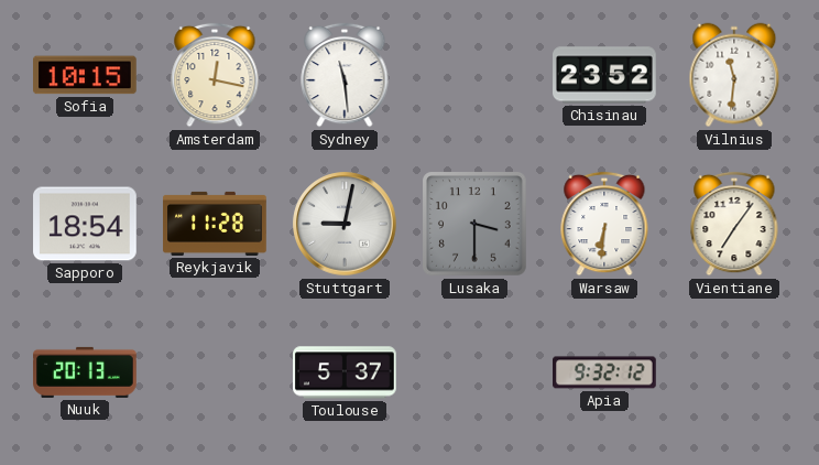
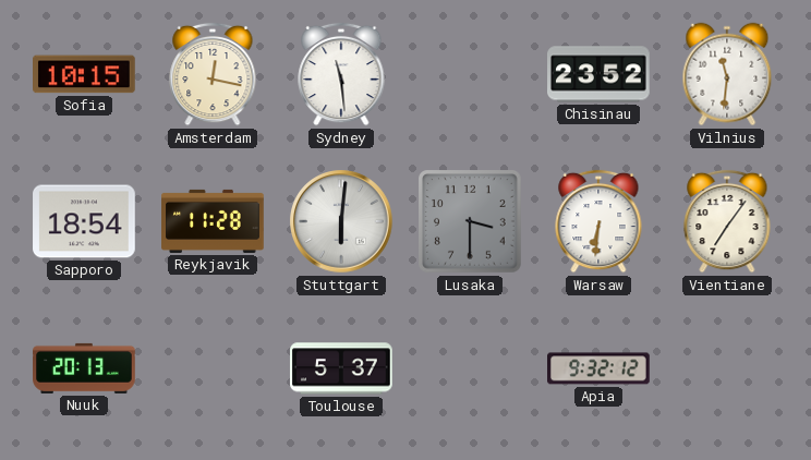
Stuttgart: 9:02 -> 6:01
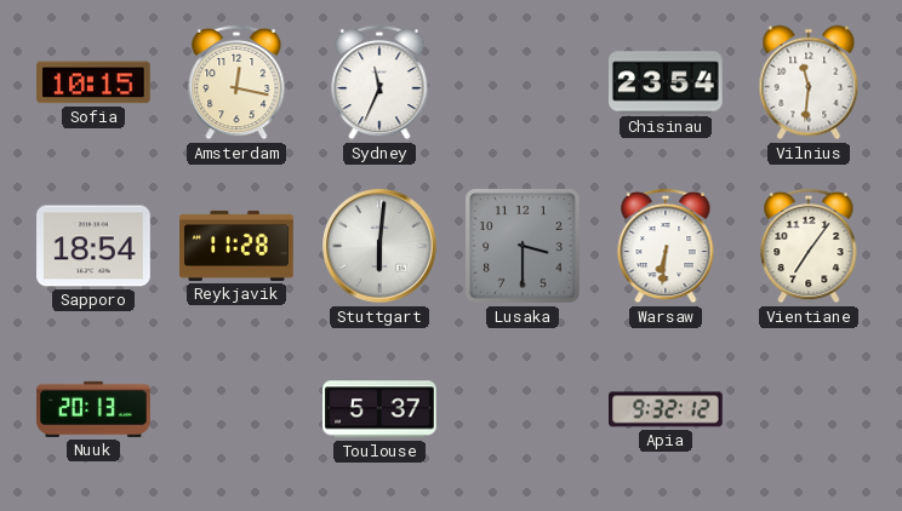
Sydney: 11:29 -> 11:34
Chisinau: 23:52 -> 23:54
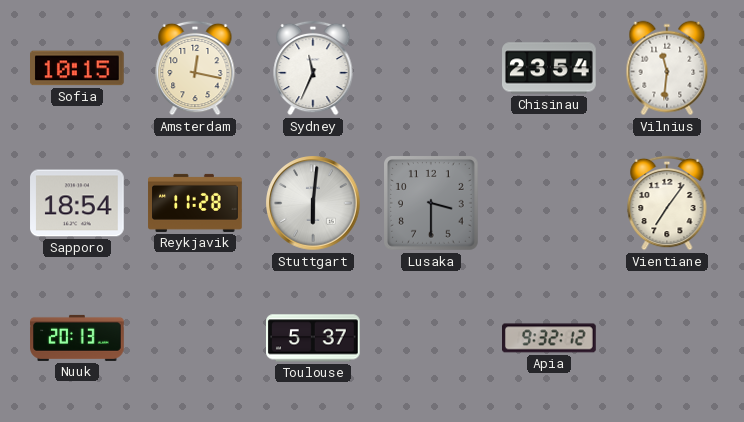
Warsaw: 6:31 -> none
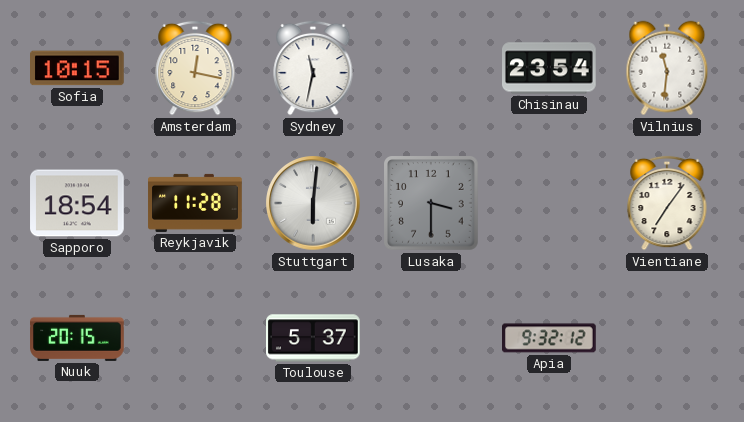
Sydney: 11:34 -> 11:32
Nuuk: 20:13 -> 20:15
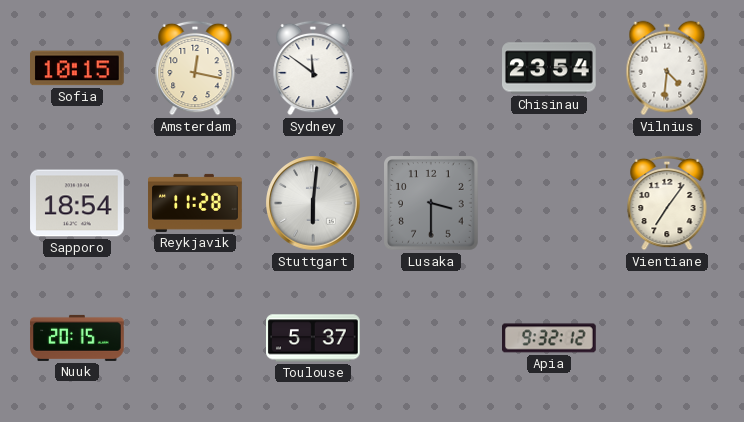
Sydney: 11:32 -> 11:51
Vilnius: 11:31 -> 4:31
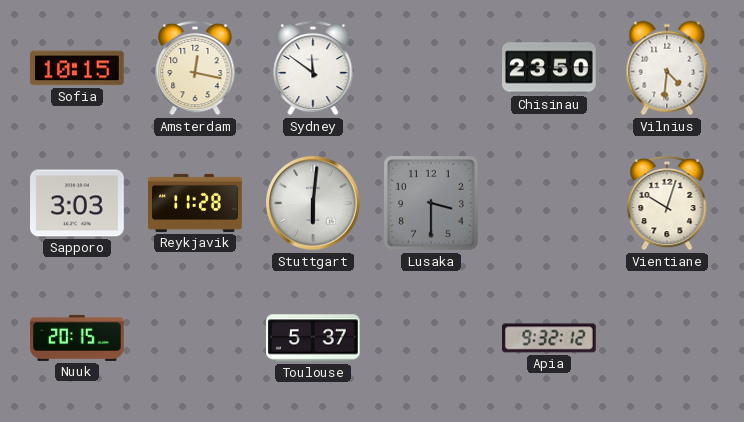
Chisinau: 23:54 -> 23:50
Sapporo: 18:54 -> 3:03
Vientiane: 7:06 -> 10:03
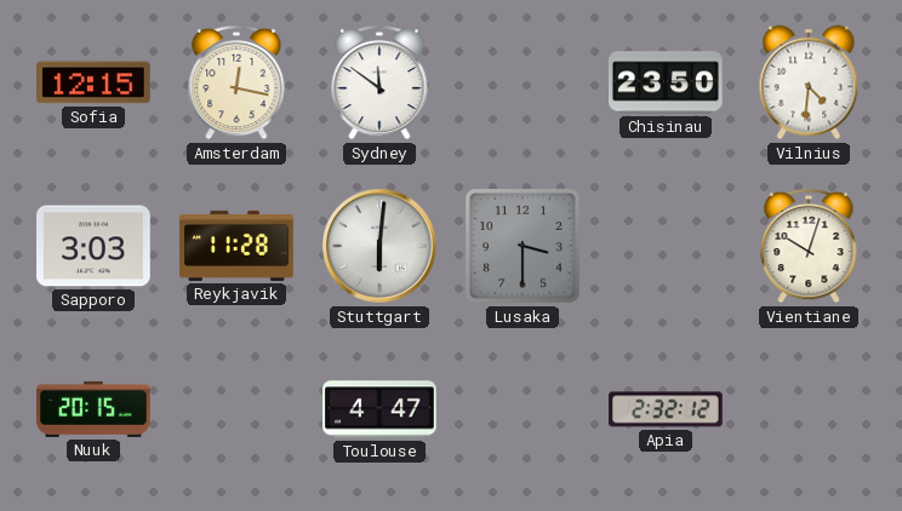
Sofia: 10:15 -> 12:15
Toulouse: 5:37 -> 4:47
Apia: 9:32 -> 2:32
